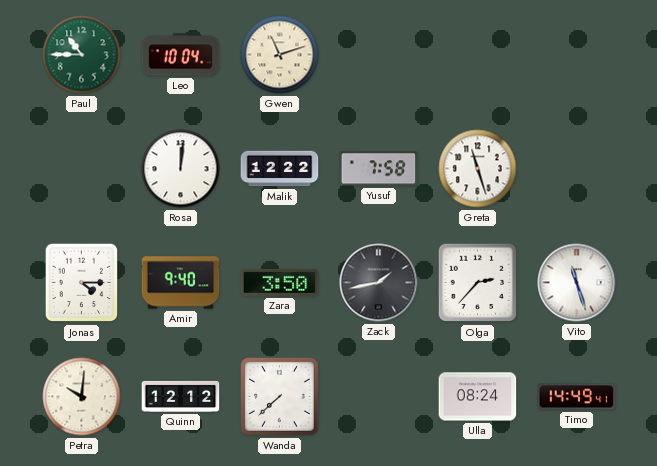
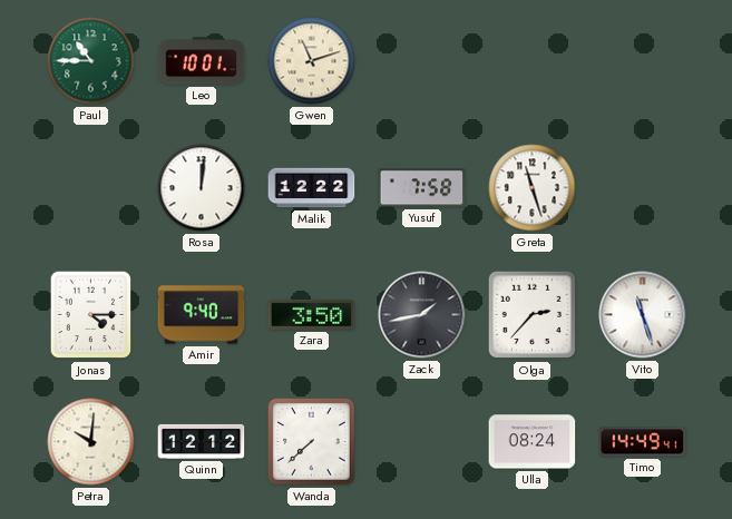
Leo: 10:04 -> 10:01
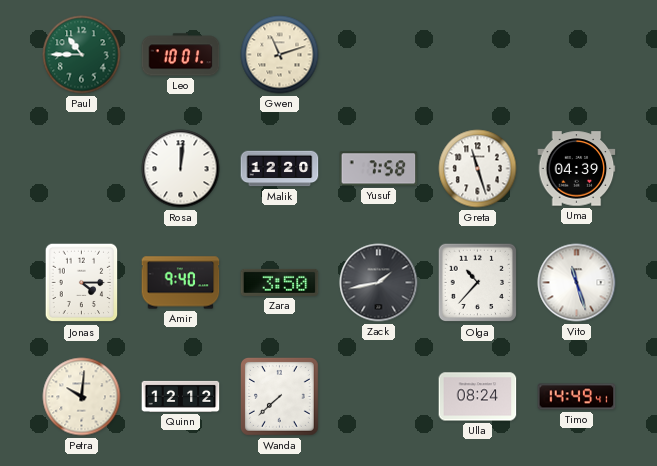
Malik: 12:22 -> 12:20
Uma: none -> 04:39
Olga: 2:37 -> 10:37
